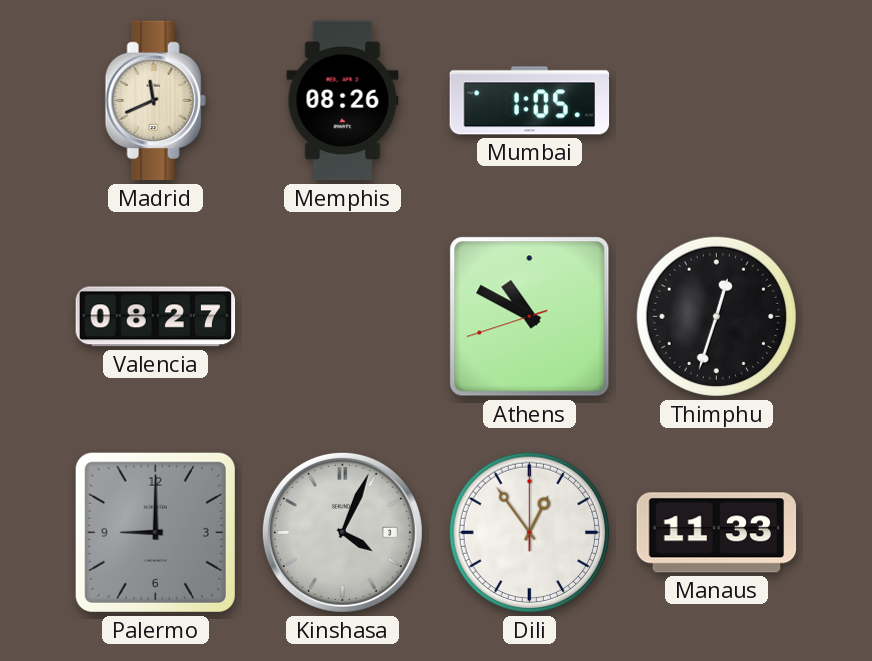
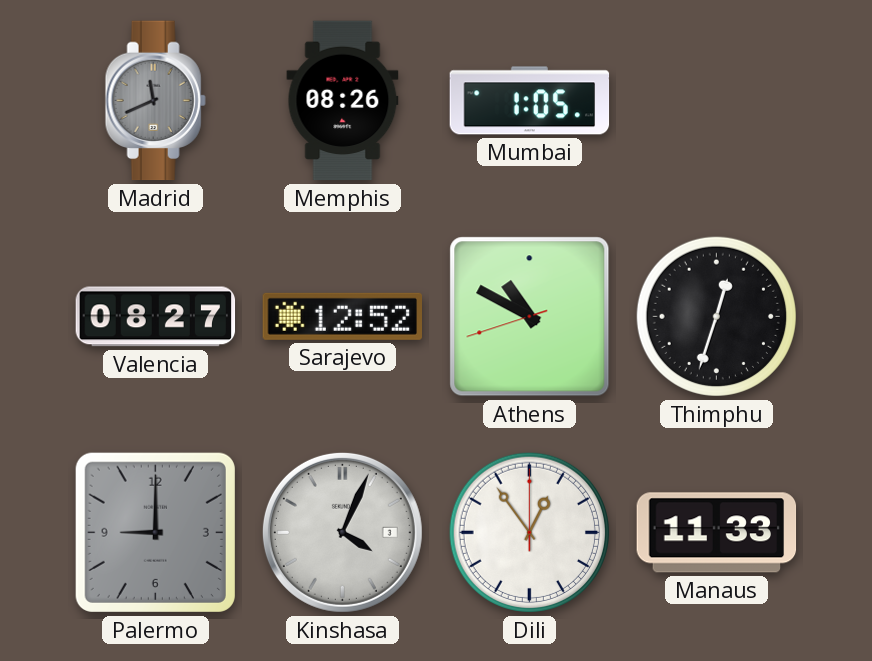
Madrid dial: cream -> grey
Sarajevo: none -> 12:52
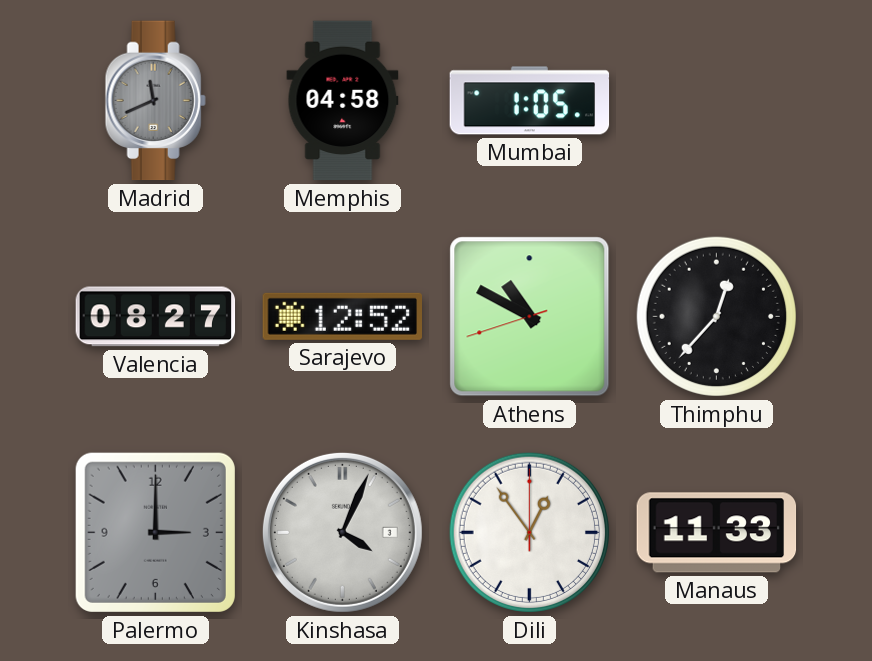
Memphis: 08:26 -> 04:58
Thimphu: 12:33 -> 12:37
Palermo: 9:00 -> 3:00
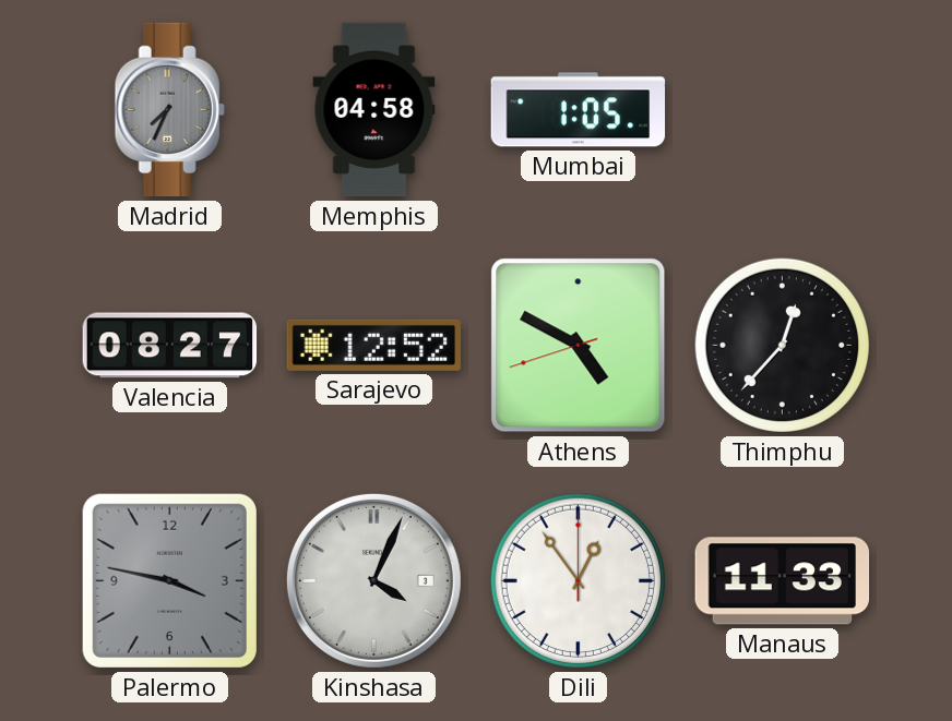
Madrid: 11:41 -> 7:34
Athens: 10:49 -> 4:49
Palermo: 3:00 -> 3:47
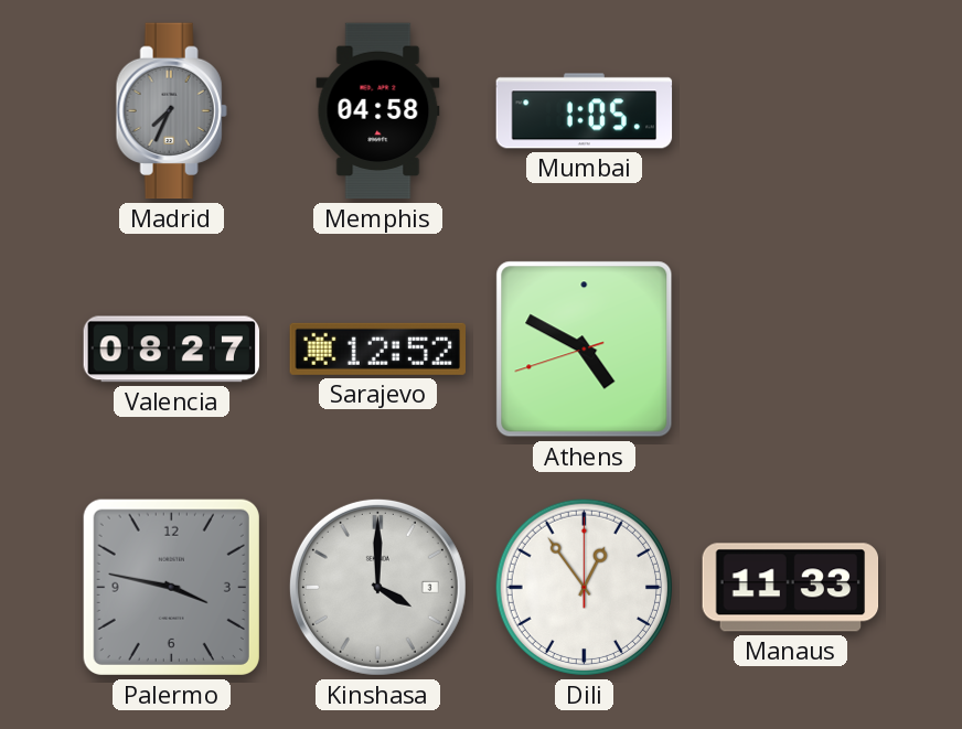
Thimphu: 12:37 -> none
Kinshasa: 4:04 -> 4:00
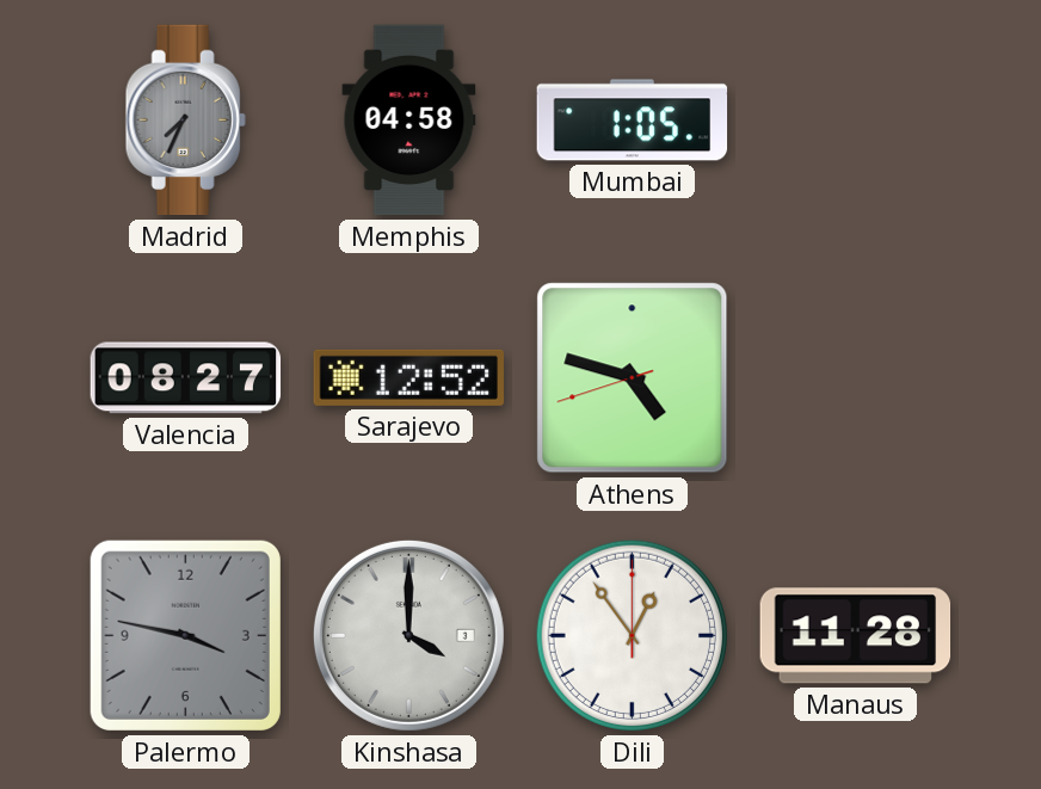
Athens: 4:49 -> 4:47
Manaus: 11:33 -> 11:28
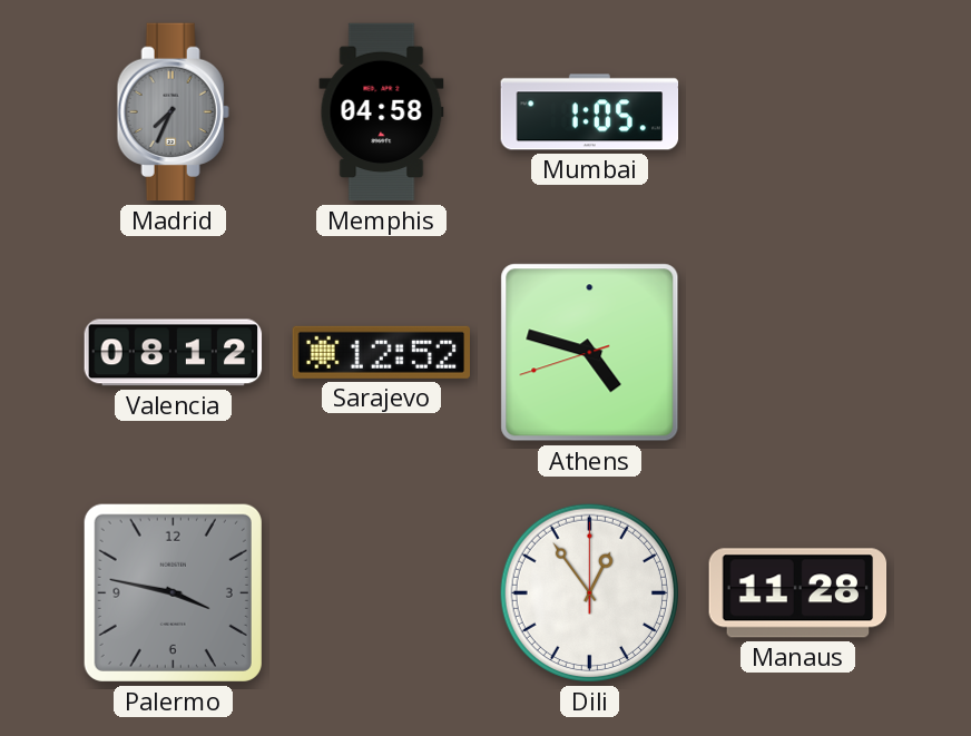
Valencia: 08:27 -> 08:12
Kinshasa: 4:00 -> none
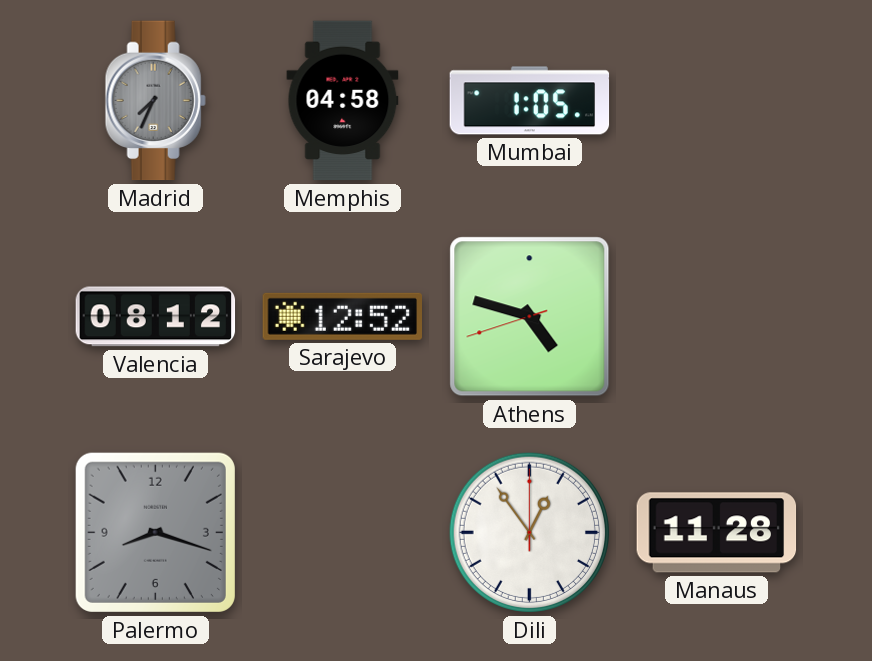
Palermo: 3:47 -> 8:18
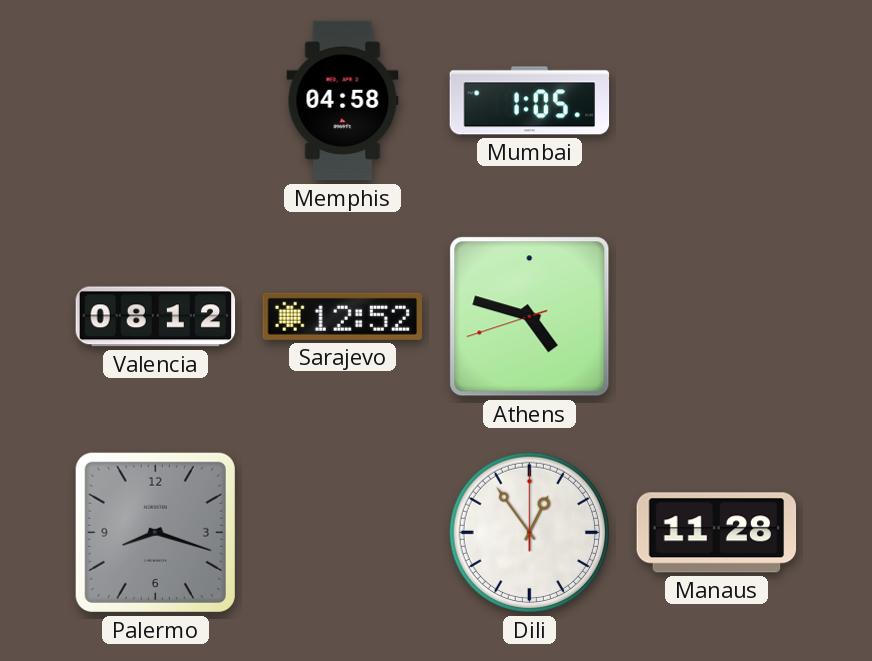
Madrid: 7:34 -> none
